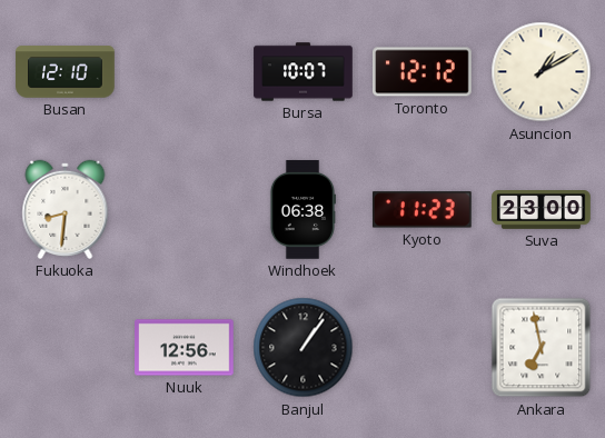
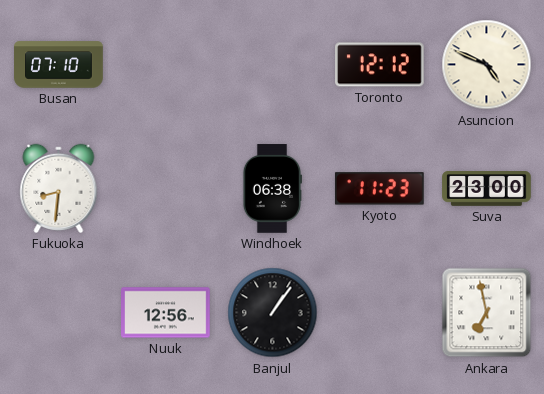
Busan: 12:10 -> 07:10
Bursa: 10:07 -> none
Asuncion: 1:10 -> 4:49
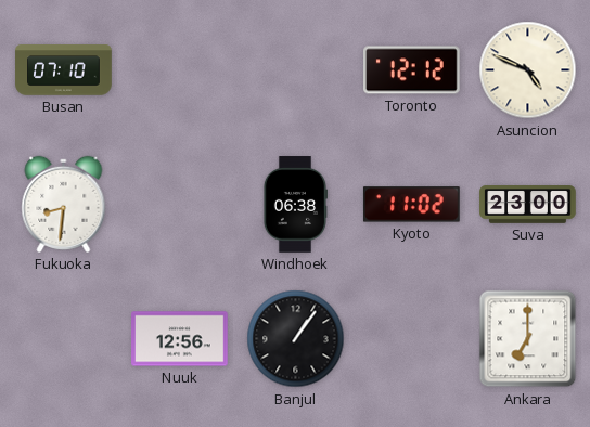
Kyoto: 11:23 -> 11:02
Ankara: 6:58 -> 7:00
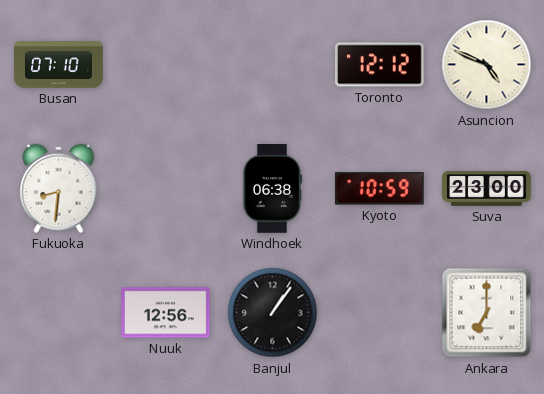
Kyoto: 11:02 -> 10:59
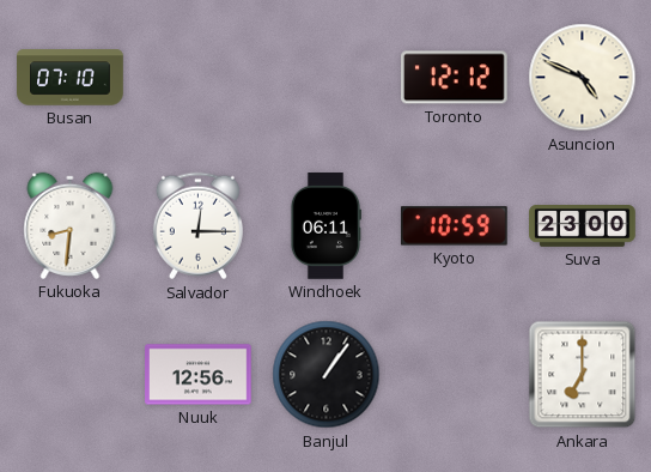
Salvador: none -> 12:15
Windhoek: 06:38 -> 06:11
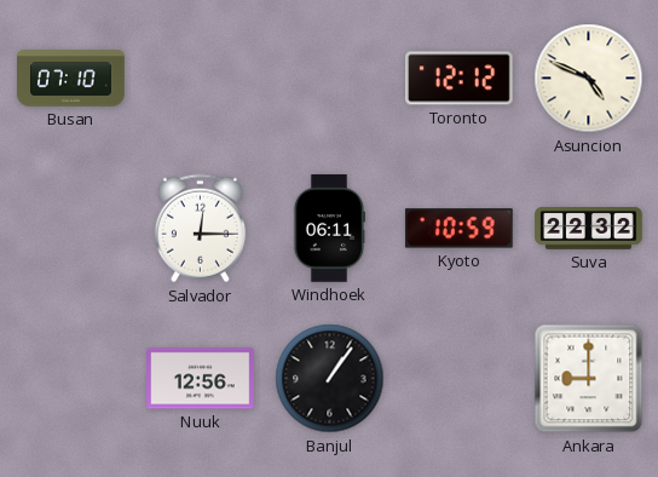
Fukuoka: 8:31 -> none
Suva: 23:00 -> 22:32
Ankara: 7:00 -> 9:00
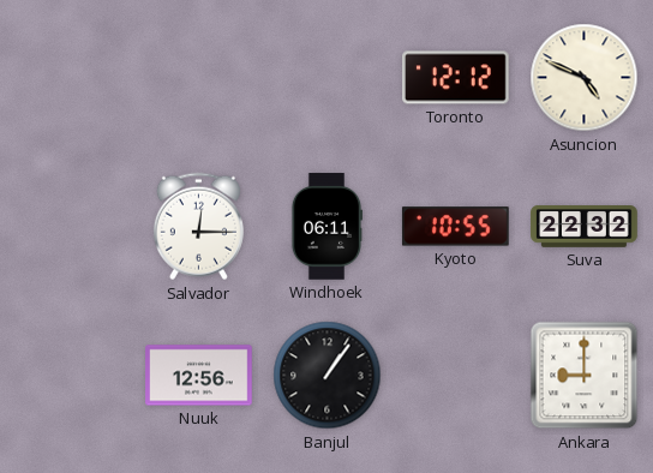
Busan: 07:10 -> none
Kyoto: 10:59 -> 10:55
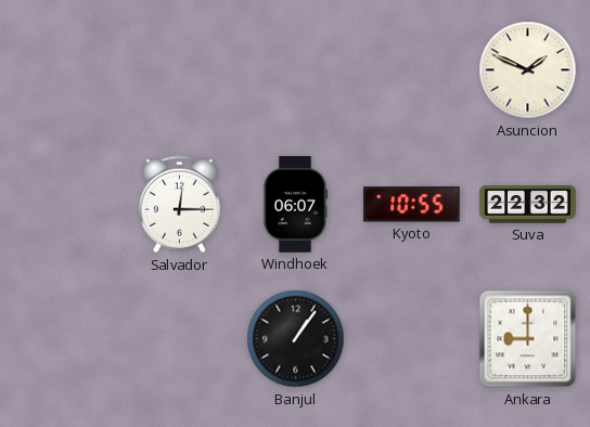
Toronto: 12:12 -> none
Asuncion: 4:49 -> 1:49
Windhoek: 06:11 -> 06:07
Nuuk: 12:56 -> none
